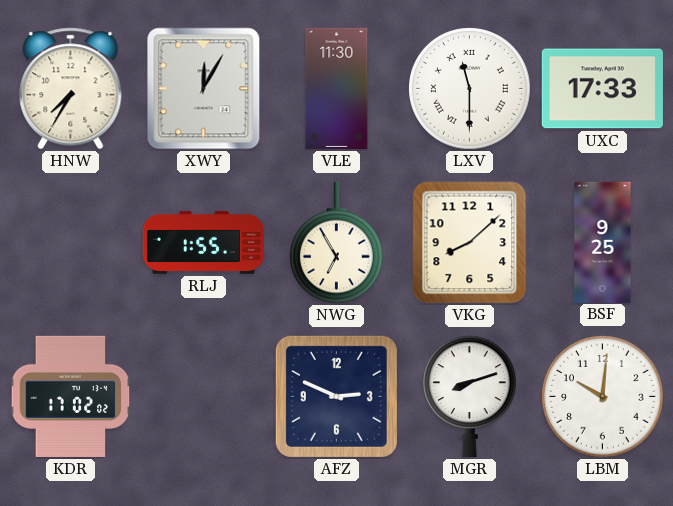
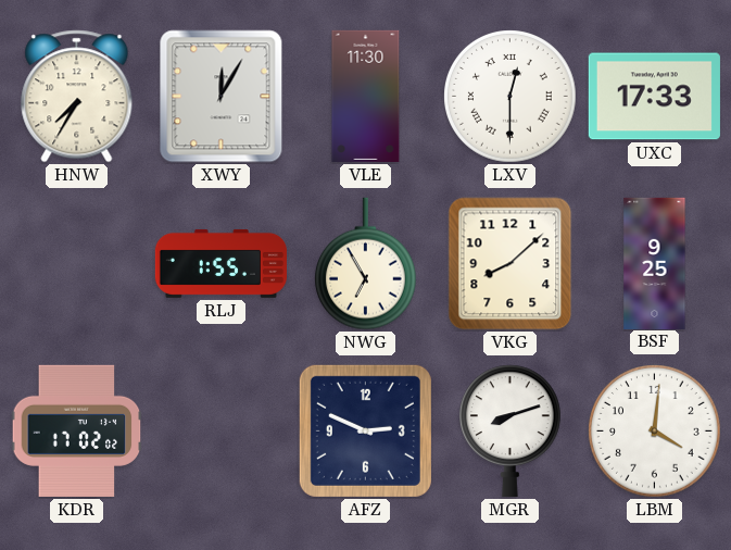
LXV: 11:30 -> 12:30
LBM: 10:01 -> 4:01
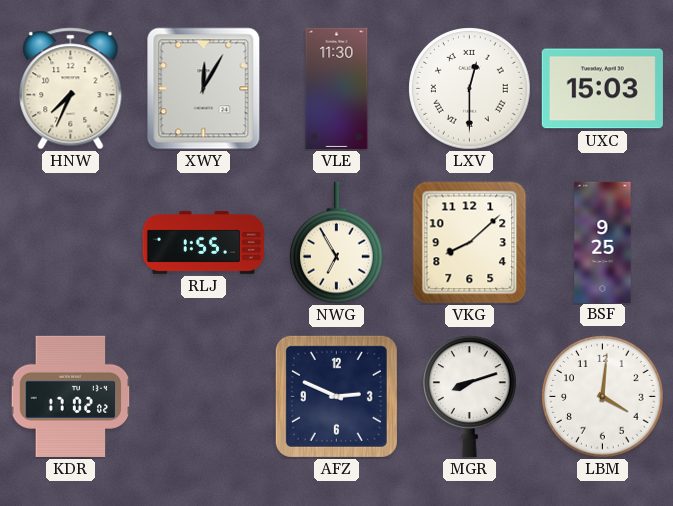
HNW: 7:35 -> 7:34
UXC: 17:33 -> 15:03
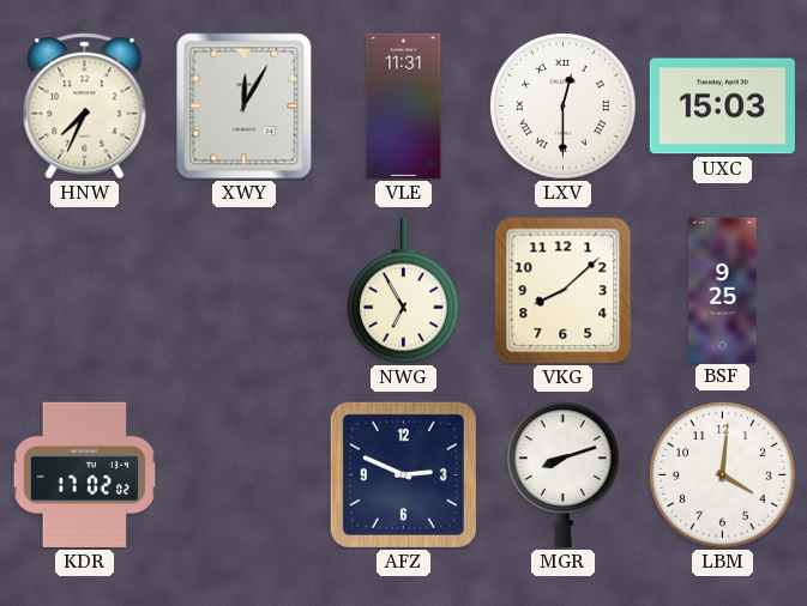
VLE: 11:30 -> 11:31
RLJ: 1:55 -> none
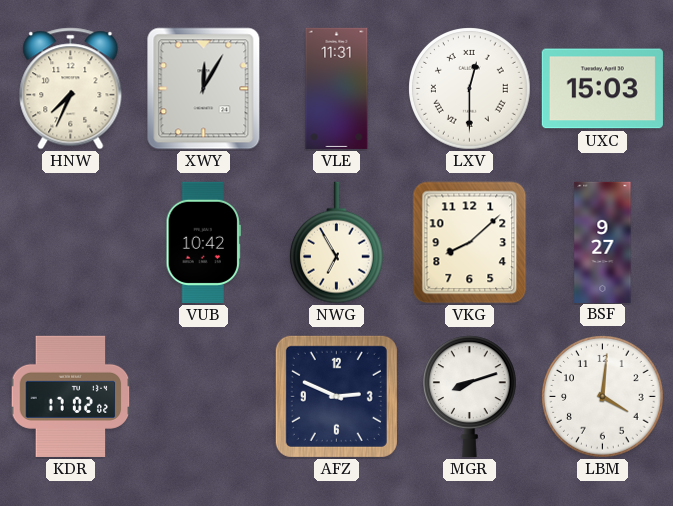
VUB: none -> 10:42
BSF: 9:25 -> 9:27
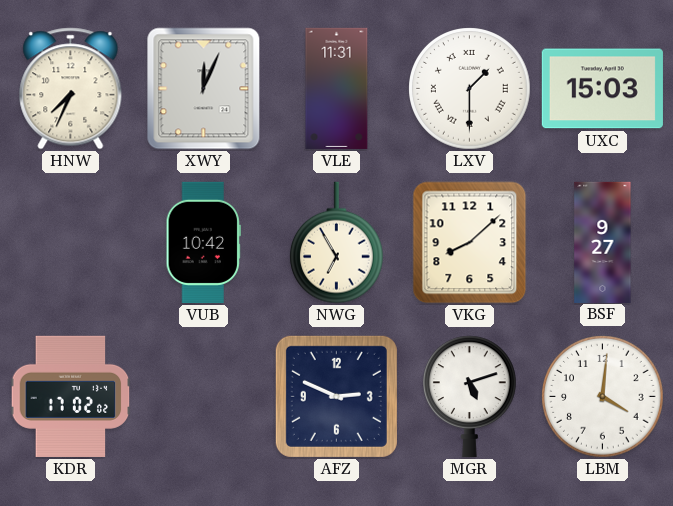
XWY: 12:05 -> 12:04
LXV: 12:30 -> 1:30
MGR: 8:12 -> 5:12
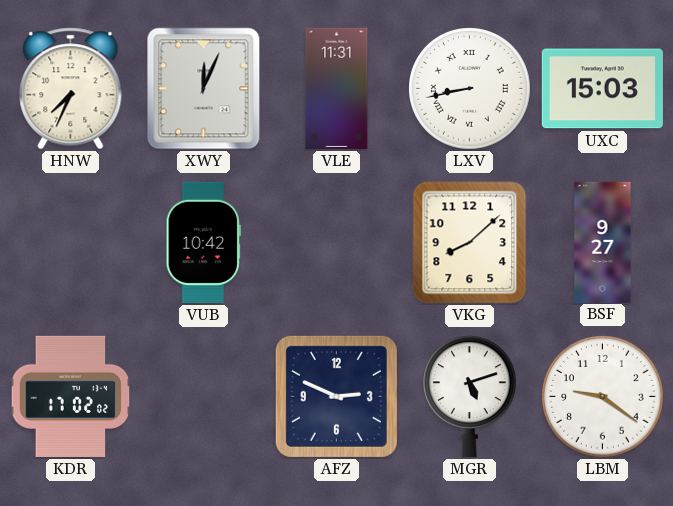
LXV: 1:30 -> 8:43
NWG: 6:55 -> none
LBM: 4:01 -> 9:21
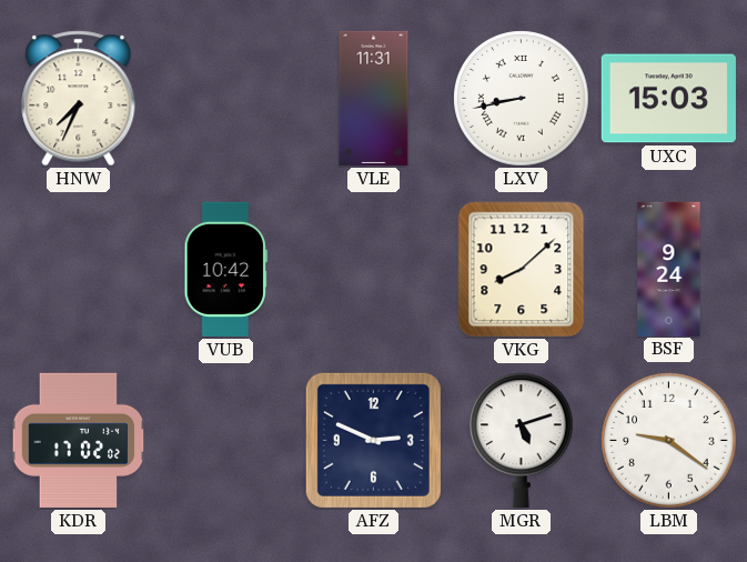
XWY: 12:04 -> none
BSF: 9:27 -> 9:24
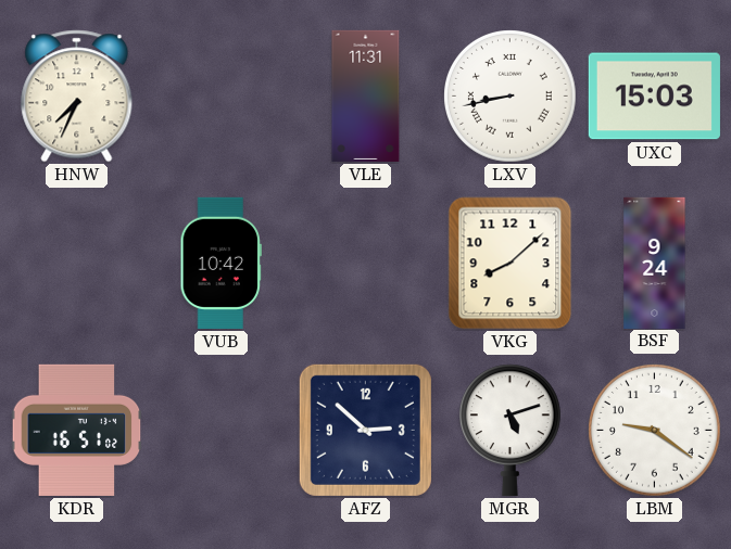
KDR: 17:02 -> 16:51
AFZ: 2:49 -> 2:52
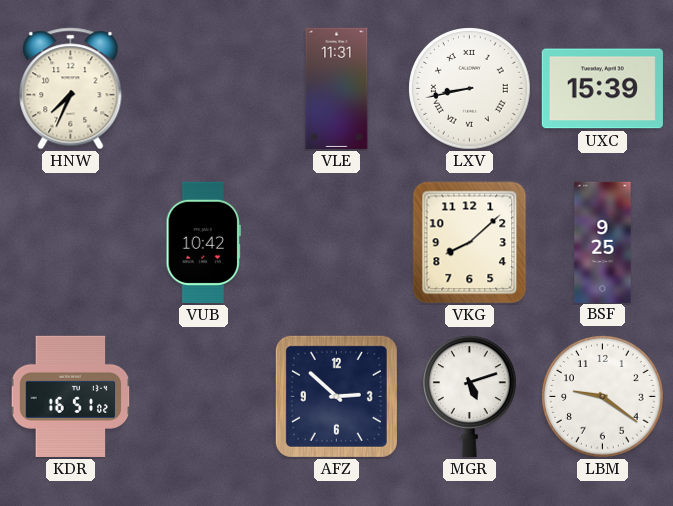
UXC: 15:03 -> 15:39
BSF: 9:24 -> 9:25
